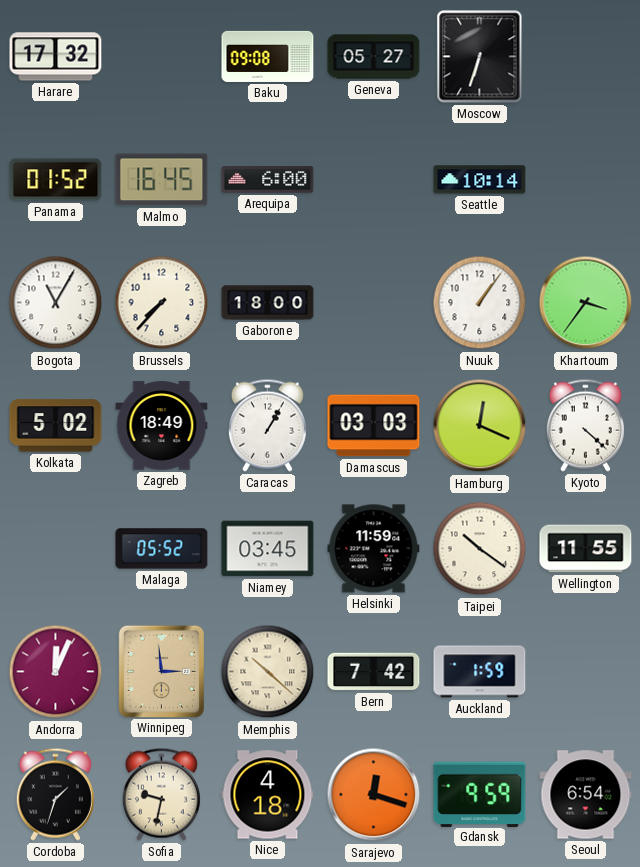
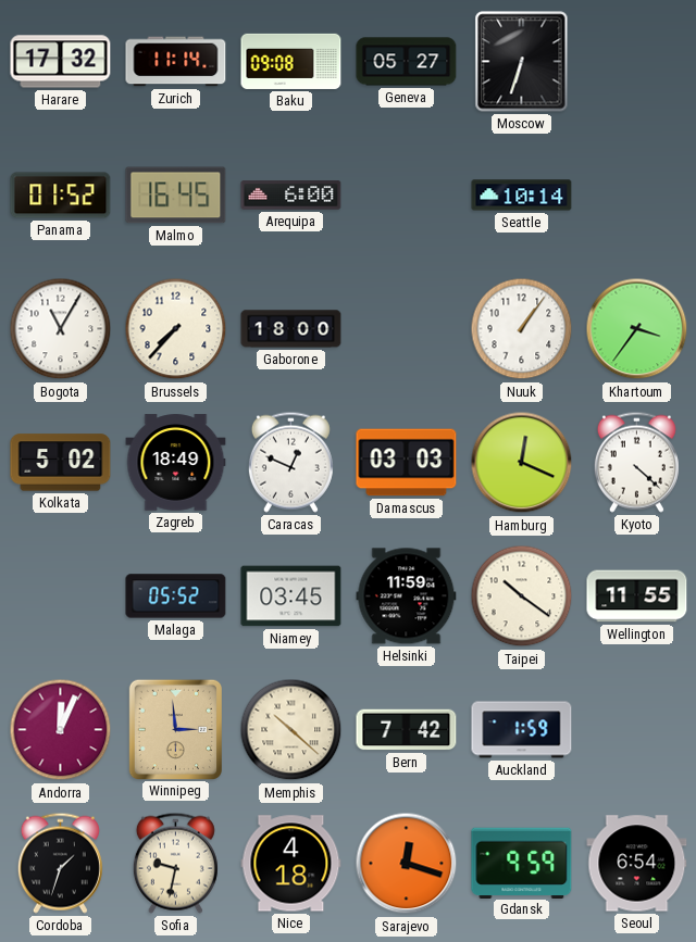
Zurich: none -> 11:14
Caracas: 1:05 -> 12:49
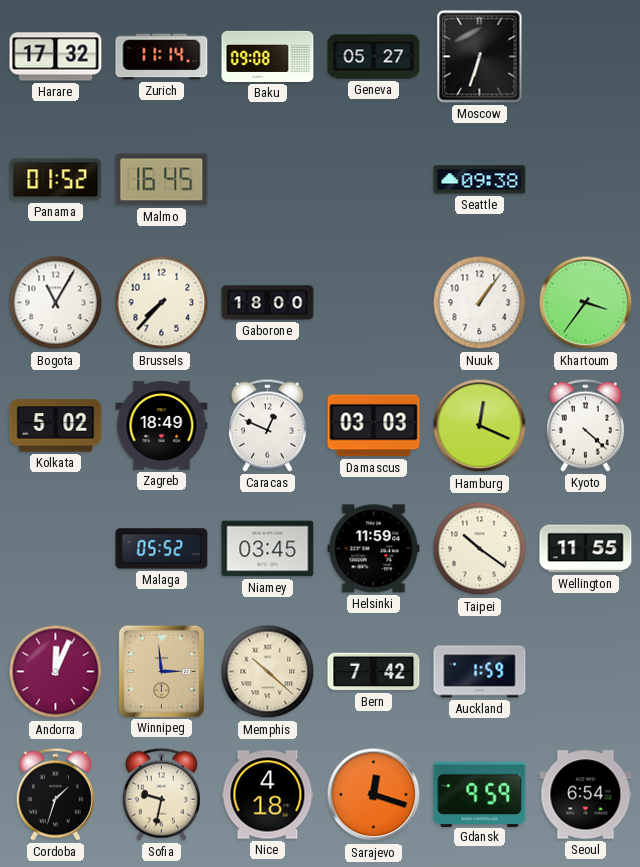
Arequipa: 6:00 -> none
Seattle: 10:14 -> 09:38
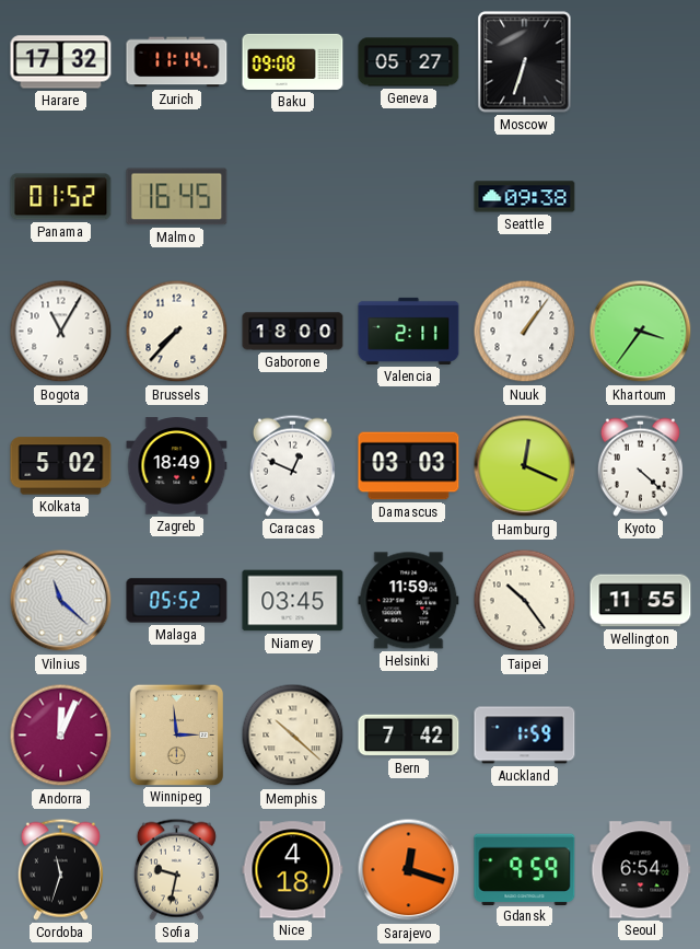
Valencia: none -> 2:11
Vilnius: none -> 11:22
Taipei: 10:21 -> 10:24
Cordoba: 1:33 -> 11:33
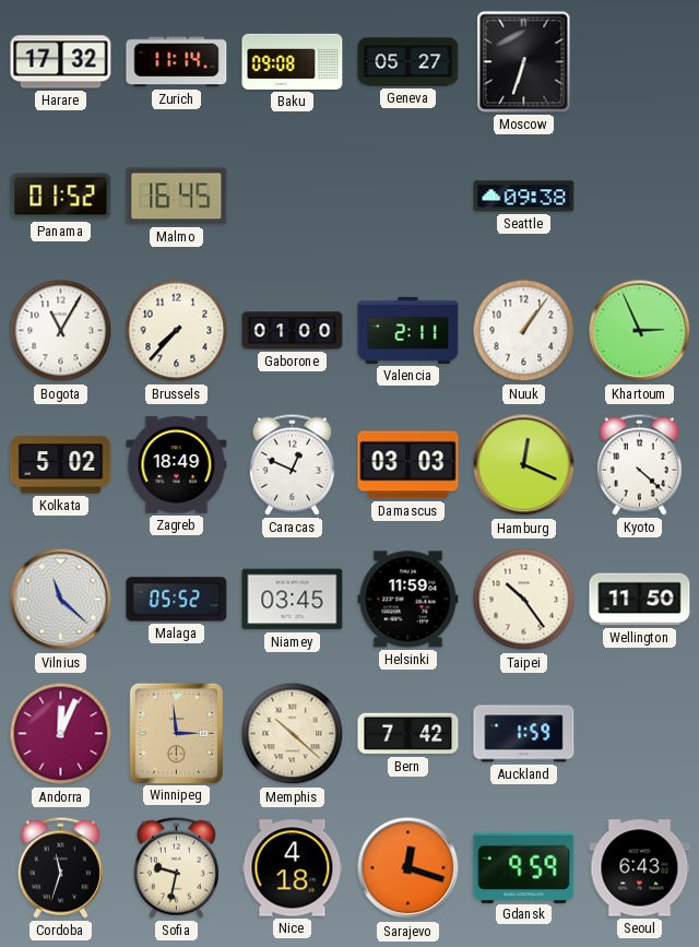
Gaborone: 18:00 -> 01:00
Khartoum: 3:36 -> 2:56
Wellington: 11:55 -> 11:50
Seoul: 6:54 -> 6:43
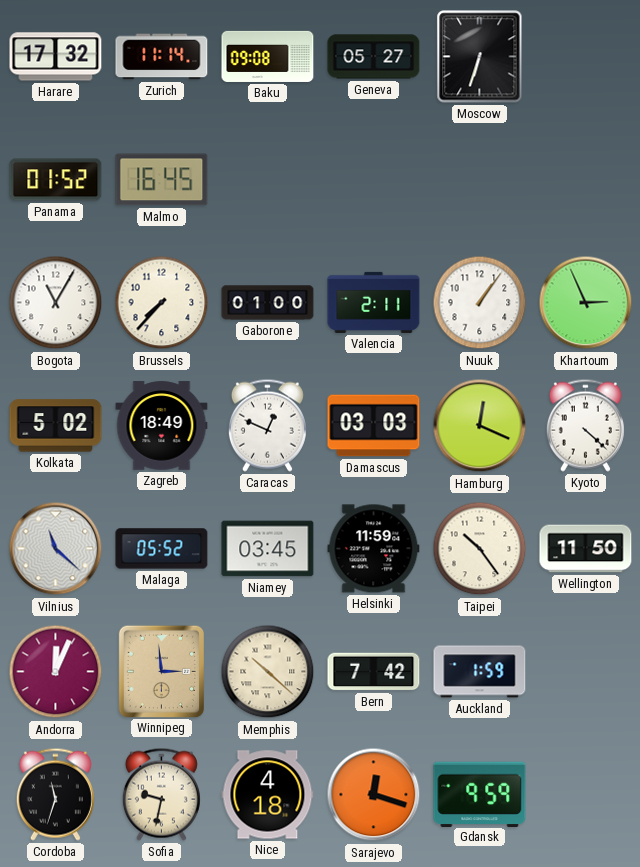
Seattle: 09:38 -> none
Seoul: 6:43 -> none
